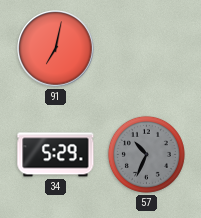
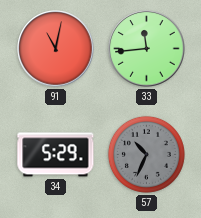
91: 7:02 -> 11:02
33: none -> 11:44
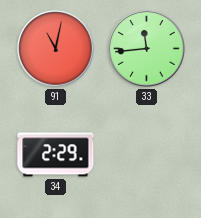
34: 5:29 -> 2:29
57: 10:34 -> none
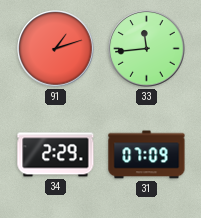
91: 11:02 -> 1:12
31: none -> 07:09
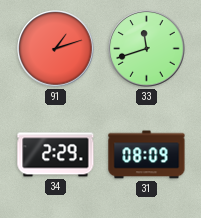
33: 11:44 -> 11:42
31: 07:09 -> 08:09
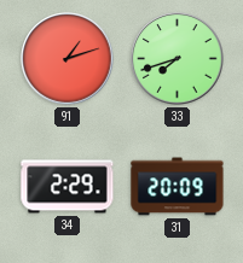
33: 11:42 -> 7:42
31: 08:09 -> 20:09
